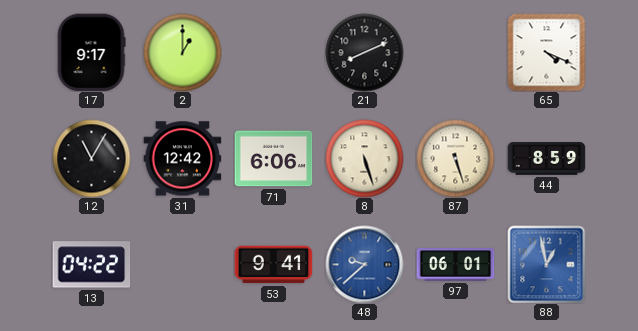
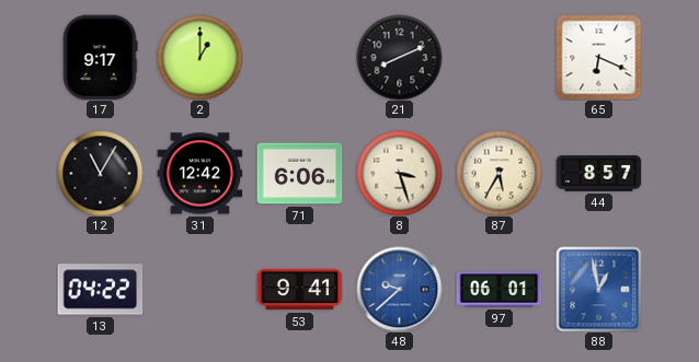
65: 4:19 -> 6:19
8: 5:27 -> 3:27
87: 5:27 -> 5:35
44: 8:59 -> 8:57
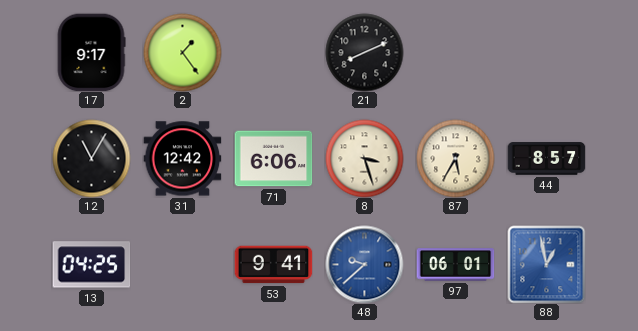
2: 1:00 -> 1:24
65: 6:19 -> none
13: 04:22 -> 04:25
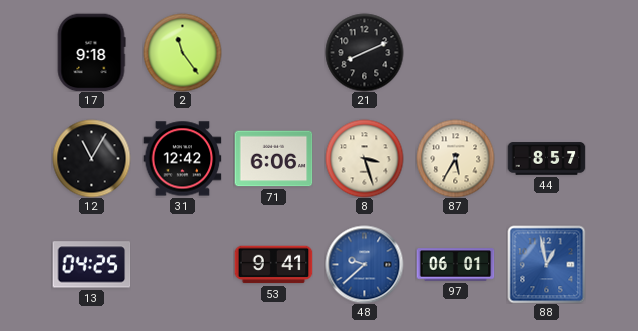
17: 9:17 -> 9:18
2: 1:24 -> 11:24
